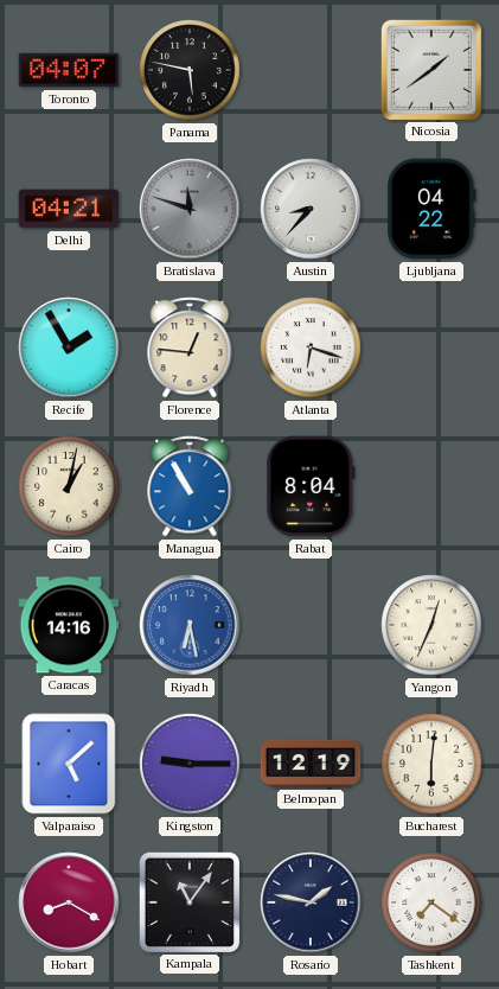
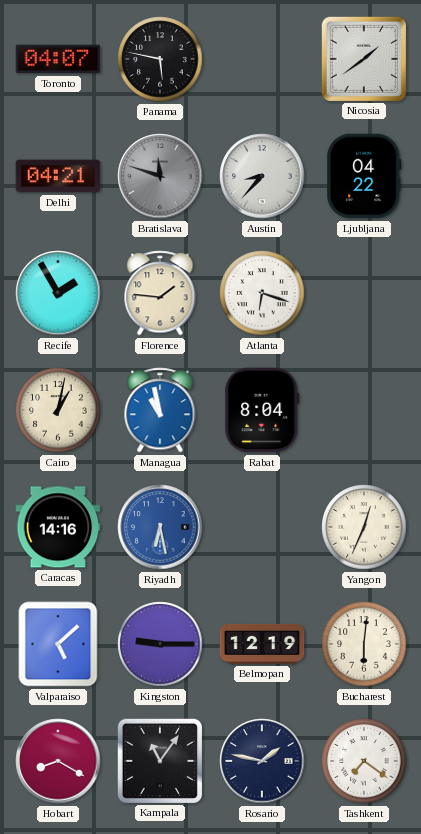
Florence: 12:46 -> 1:46
Managua: 10:55 -> 10:58
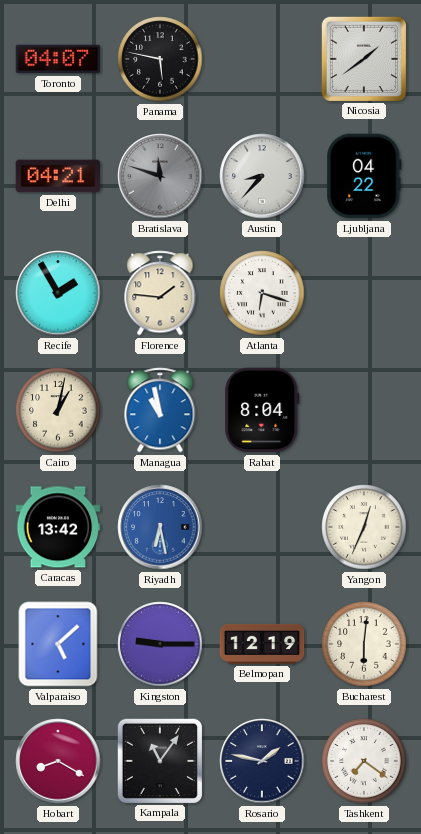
Caracas: 14:16 -> 13:42
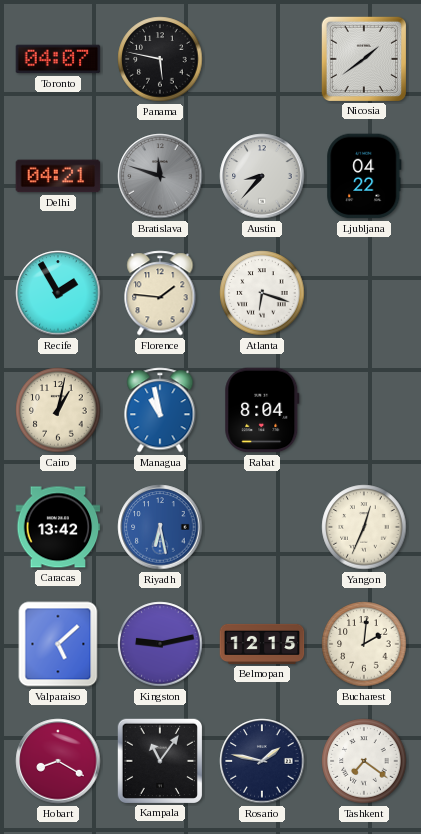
Kingston: 9:15 -> 9:13
Belmopan: 12:19 -> 12:15
Bucharest: 6:01 -> 2:01
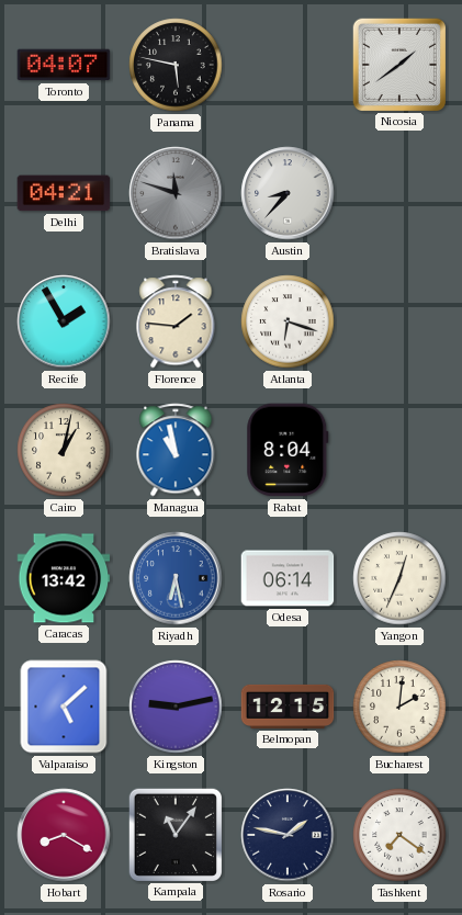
Ljubljana: 04:22 -> none
Odesa: none -> 06:14
